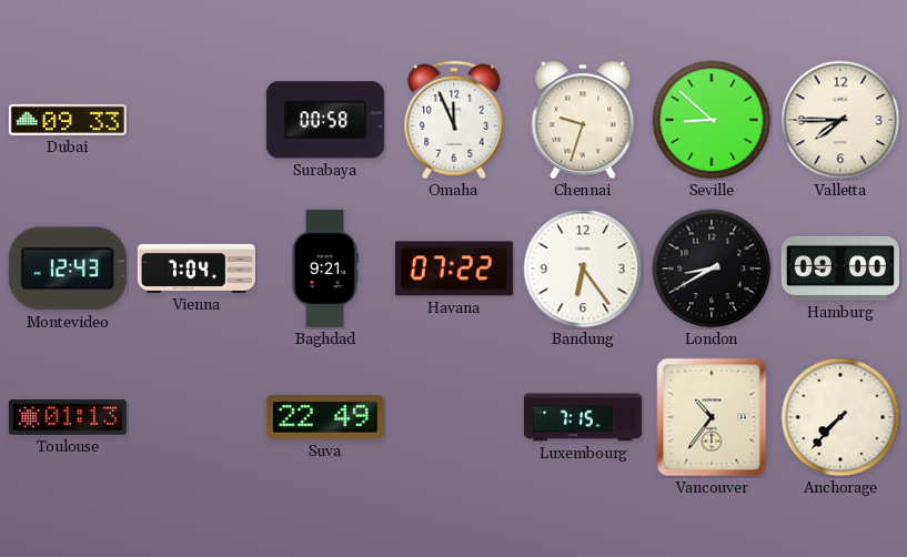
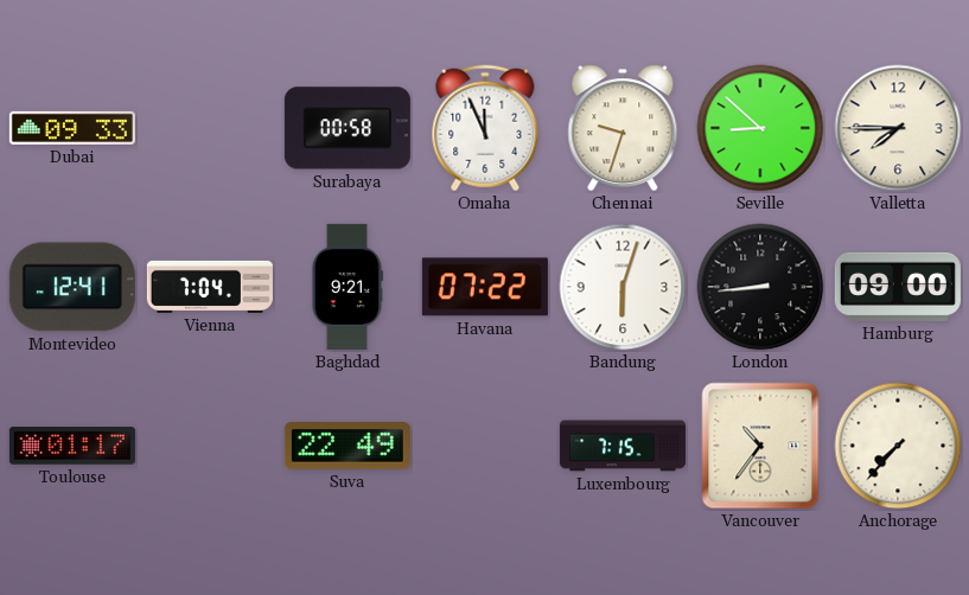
Montevideo: 12:43 -> 12:41
Bandung: 6:24 -> 6:03
London: 8:40 -> 8:44
Toulouse: 01:13 -> 01:17
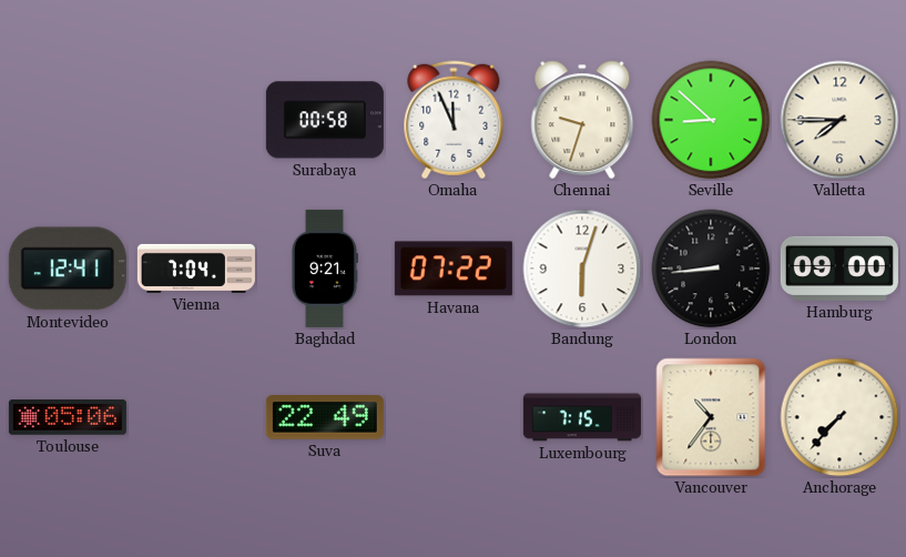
Dubai: 09:33 -> none
Toulouse: 01:17 -> 05:06
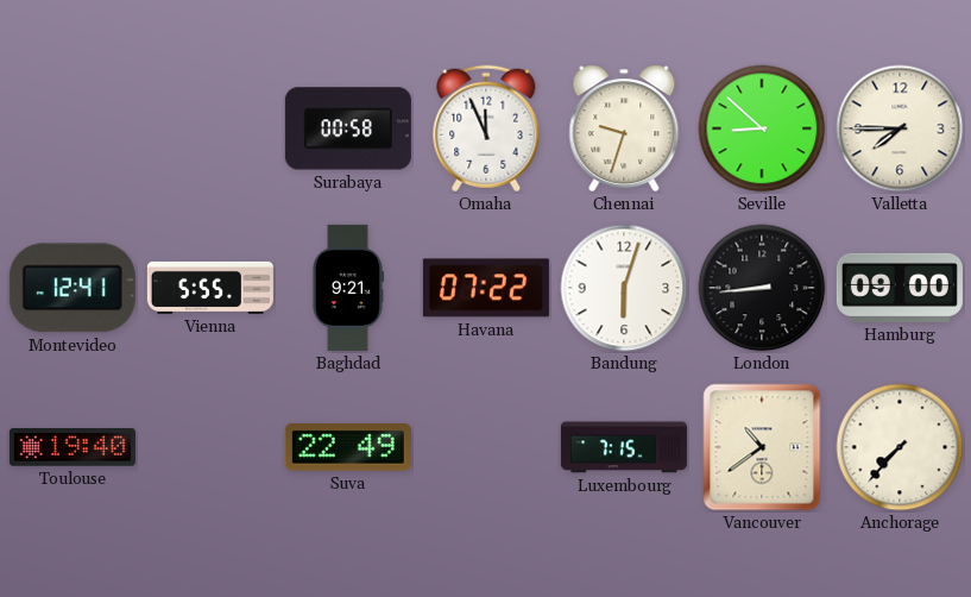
Vienna: 7:04 -> 5:55
Toulouse: 05:06 -> 19:40
Vancouver: 10:36 -> 10:39
